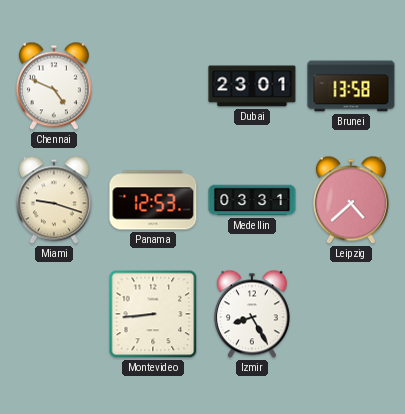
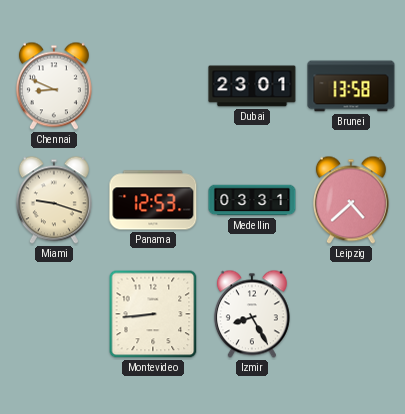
Chennai: 4:49 -> 8:49
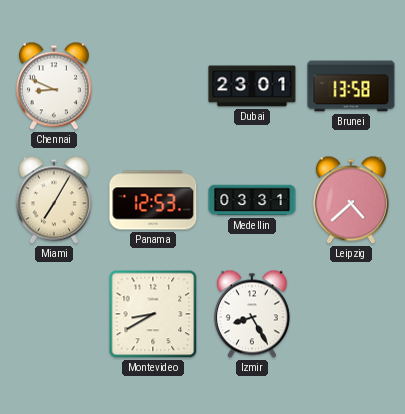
Miami: 9:18 -> 7:05
Montevideo: 8:44 -> 8:40
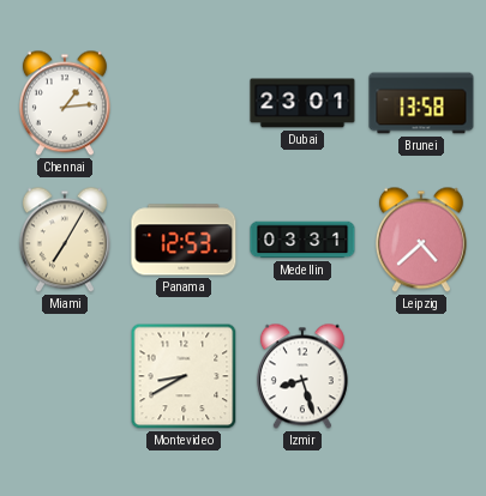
Chennai: 8:49 -> 1:14
Izmir: 8:25 -> 8:27
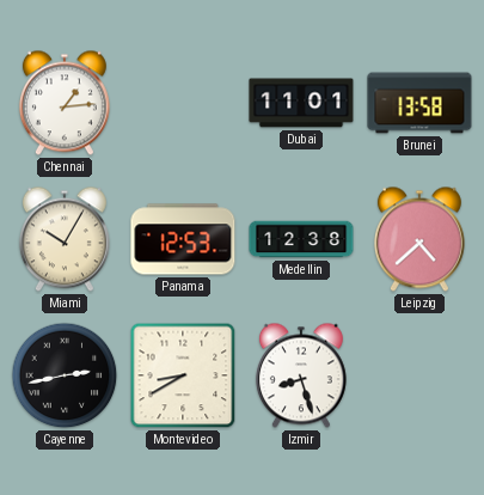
Dubai: 23:01 -> 11:01
Miami: 7:05 -> 10:05
Medellin: 03:31 -> 12:38
Cayenne: none -> 2:43
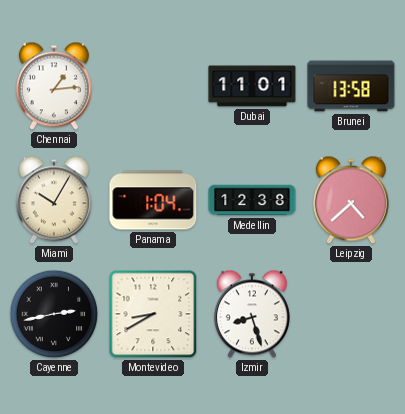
Panama: 12:53 -> 1:04
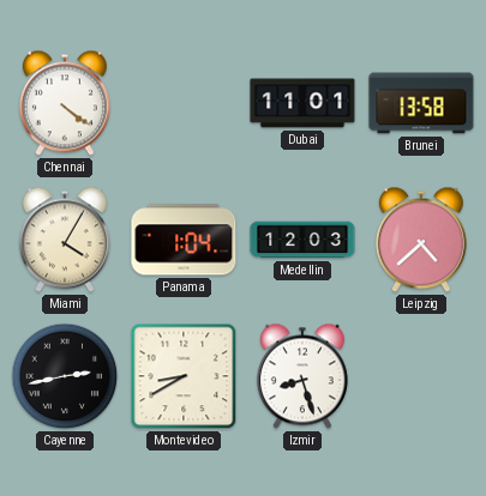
Chennai: 1:14 -> 4:21
Miami: 10:05 -> 4:05
Medellin: 12:38 -> 12:03
